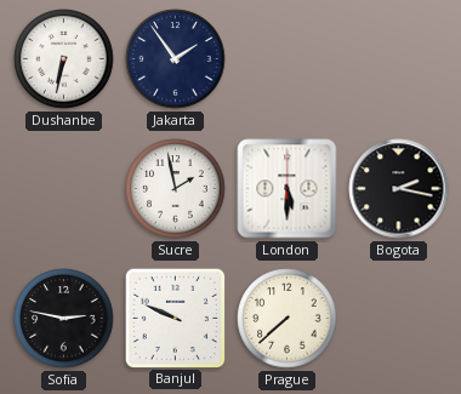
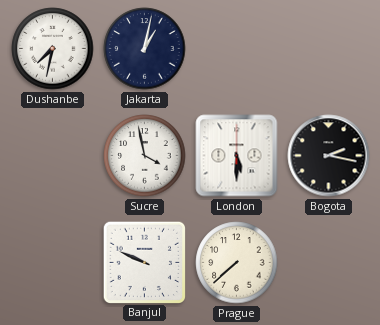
Dushanbe: 6:32 -> 7:32
Jakarta: 1:54 -> 1:02
Sucre: 1:58 -> 3:58
Sofia: 2:47 -> none
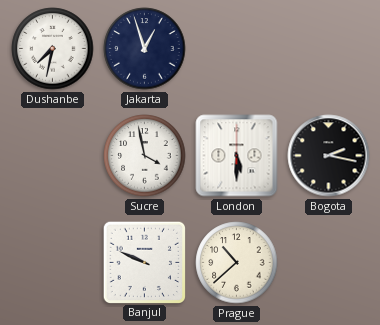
Jakarta: 1:02 -> 12:57
Prague: 7:38 -> 10:38
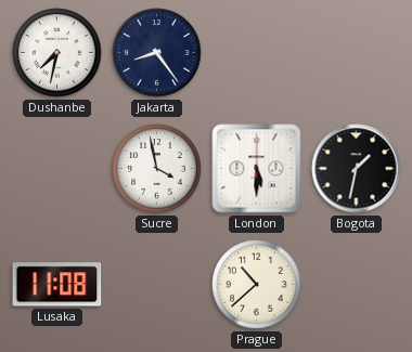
Jakarta: 12:57 -> 8:24
Bogota: 2:17 -> 1:32
Lusaka: none -> 11:08
Banjul: 9:49 -> none
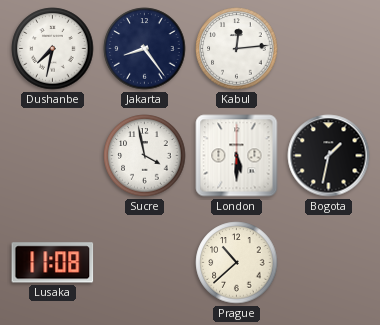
Kabul: none -> 12:14
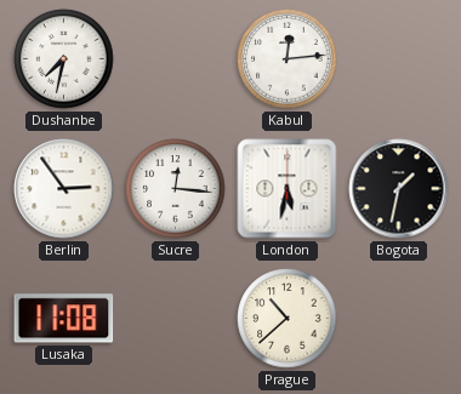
Jakarta: 8:24 -> none
Berlin: none -> 2:54
Sucre: 3:58 -> 12:16
London: 5:30 -> 5:32
